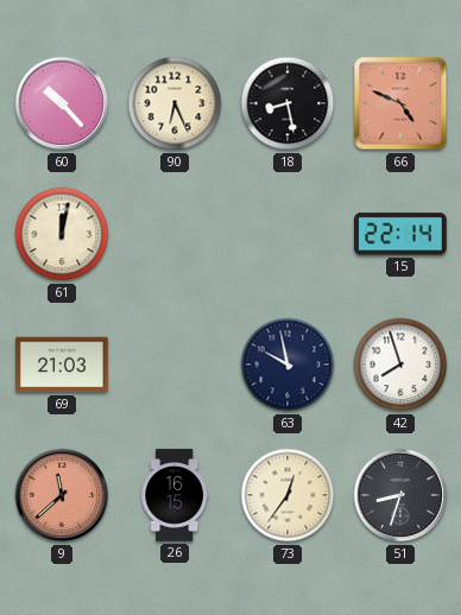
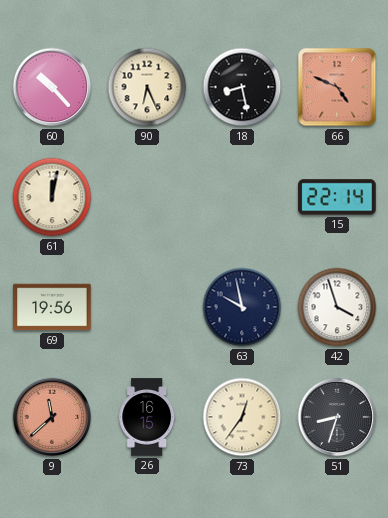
69: 21:03 -> 19:56
42: 7:57 -> 3:57
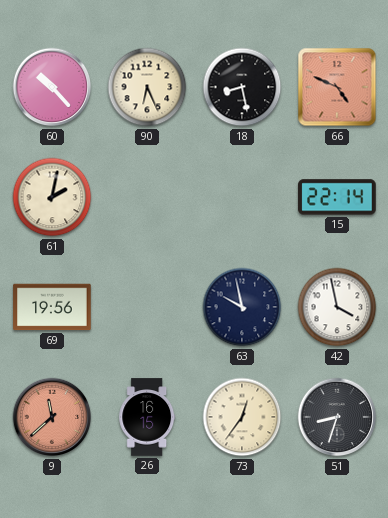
61: 12:02 -> 2:02
42: 3:57 -> 3:58
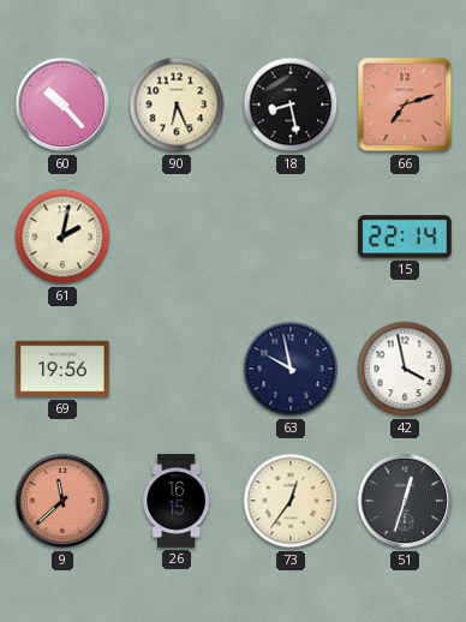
66: 4:49 -> 7:12
51: 8:33 -> 12:33
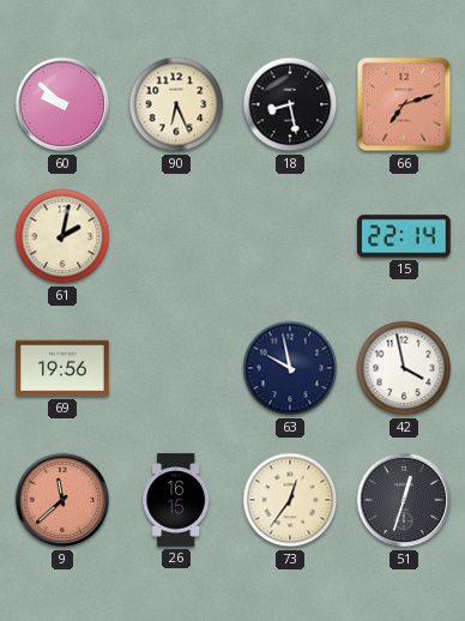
60: 10:23 -> 9:52
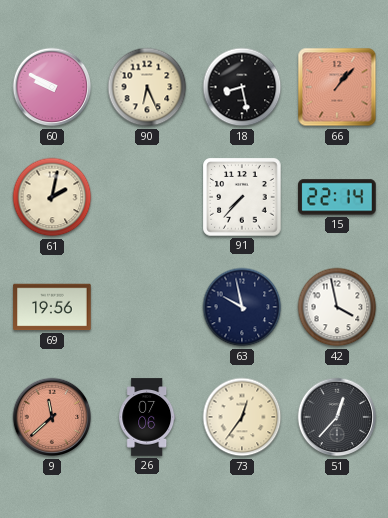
60: 9:52 -> 9:50
66: 7:12 -> 1:07
91: none -> 7:37
26: 16:15 -> 07:06
51: 12:33 -> 12:37
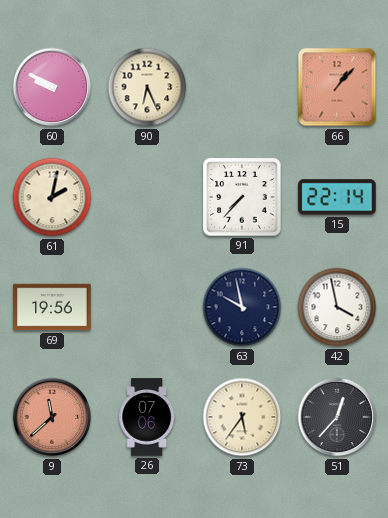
18: 8:28 -> none
73: 12:36 -> 5:36
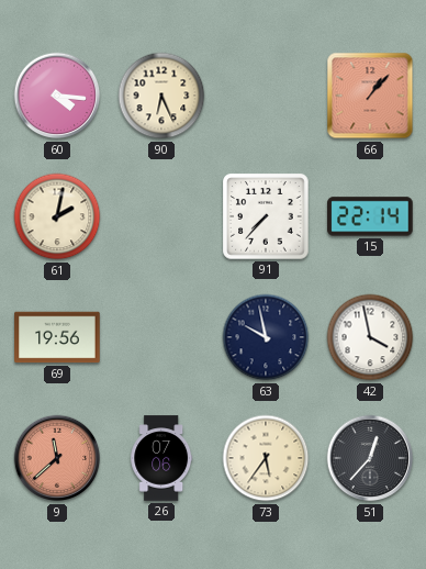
60: 9:50 -> 4:16
